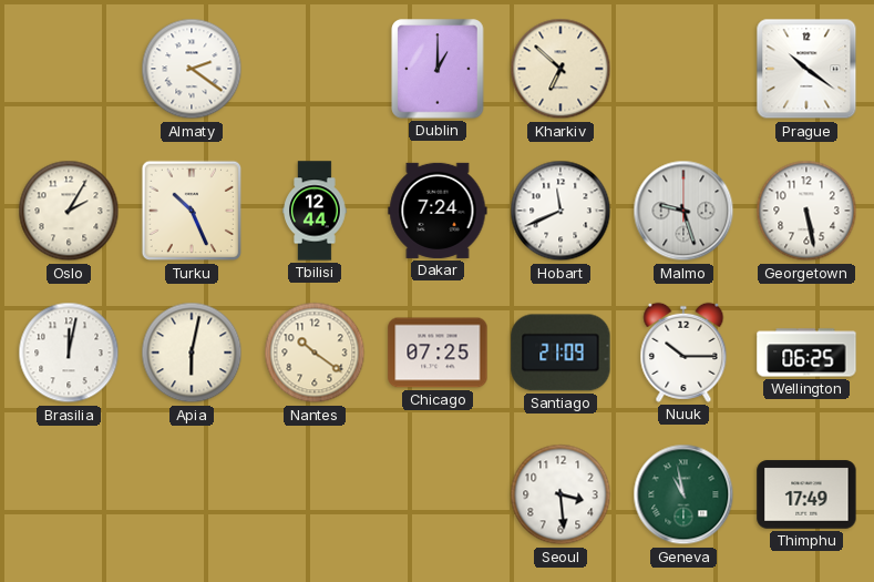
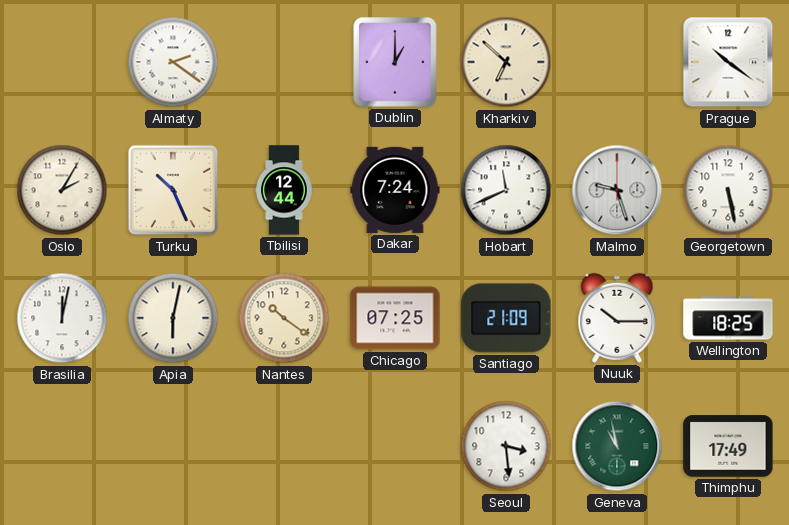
Wellington: 06:25 -> 18:25
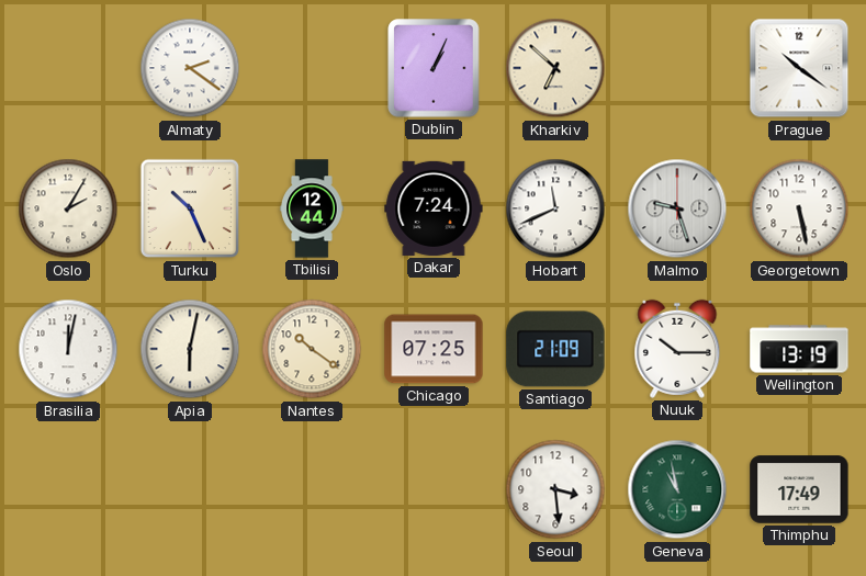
Dublin: 1:00 -> 1:04
Wellington: 18:25 -> 13:19
